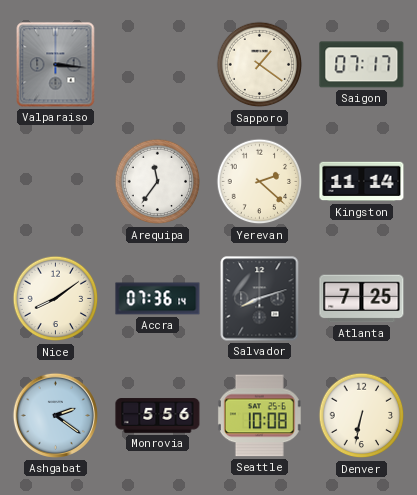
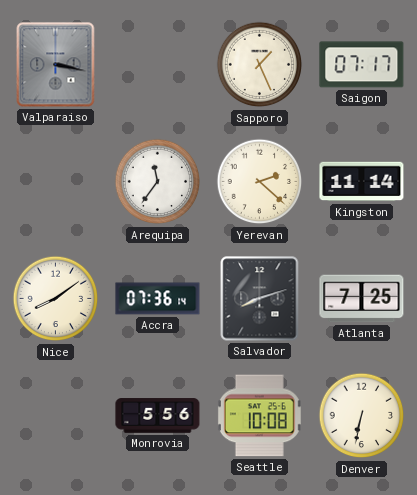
Valparaiso: 3:16 -> 3:17
Sapporo: 1:21 -> 1:26
Ashgabat: 2:21 -> none
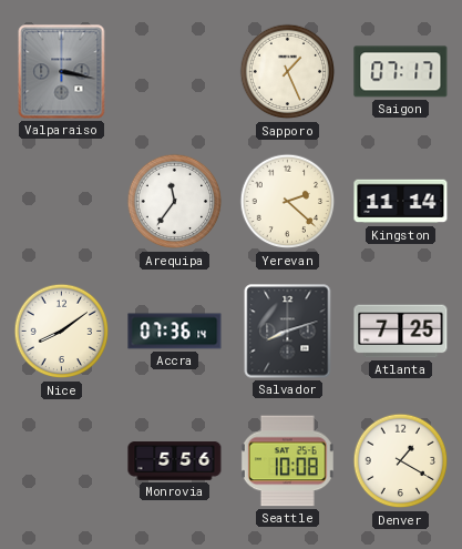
Denver: 6:32 -> 1:20
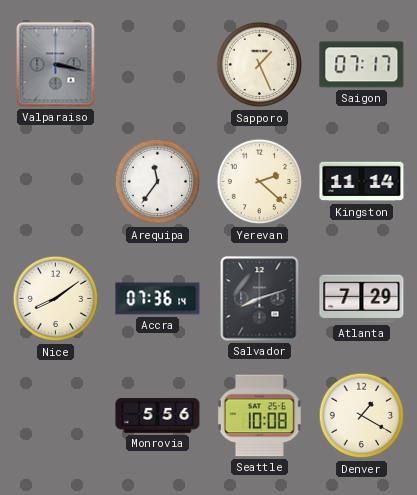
Atlanta: 7:25 -> 7:29
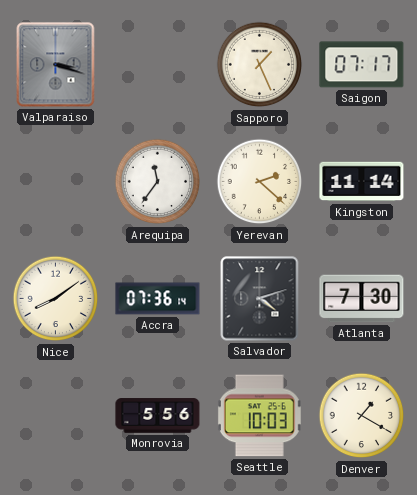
Valparaiso: 3:17 -> 3:18
Salvador: 8:12 -> 4:12
Atlanta: 7:29 -> 7:30
Seattle: 10:08 -> 10:03
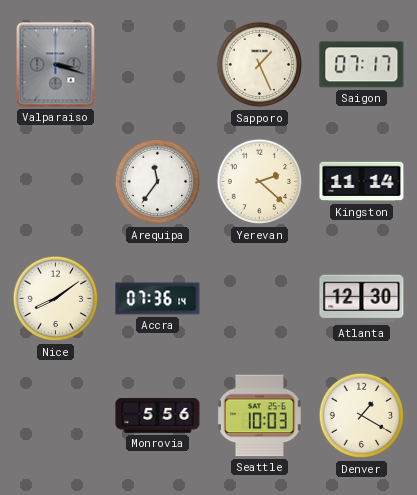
Salvador: 4:12 -> none
Atlanta: 7:30 -> 12:30
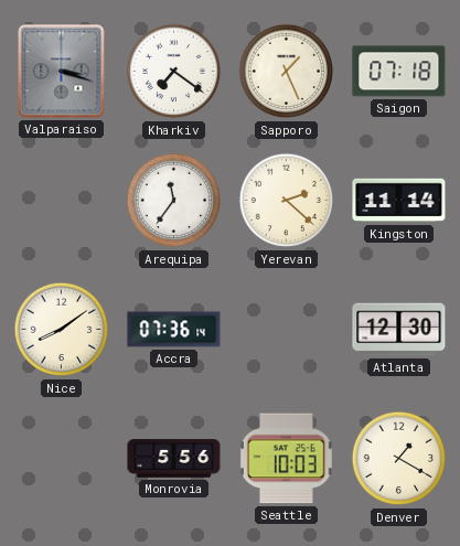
Kharkiv: none -> 7:21
Saigon: 07:17 -> 07:18
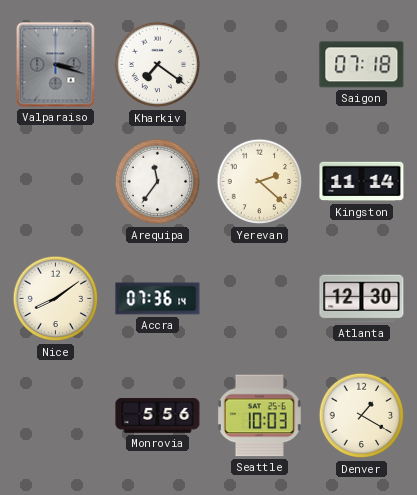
Sapporo: 1:26 -> none
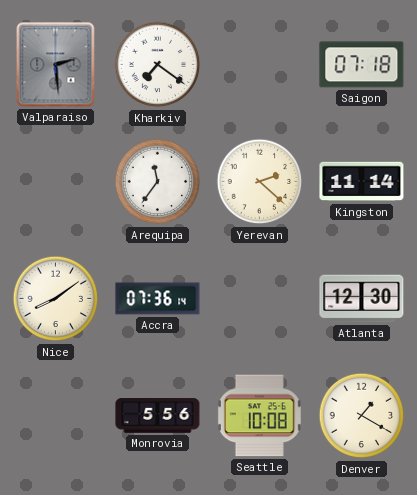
Valparaiso: 3:18 -> 2:29
Seattle: 10:03 -> 10:08
